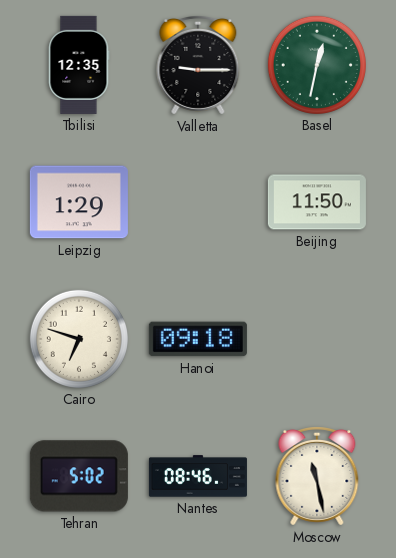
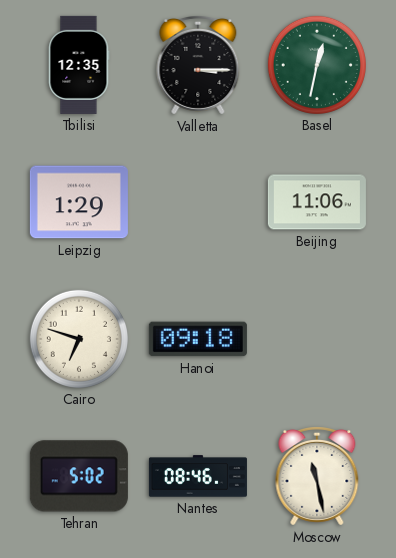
Valletta: 9:15 -> 3:15
Beijing: 11:50 -> 11:06
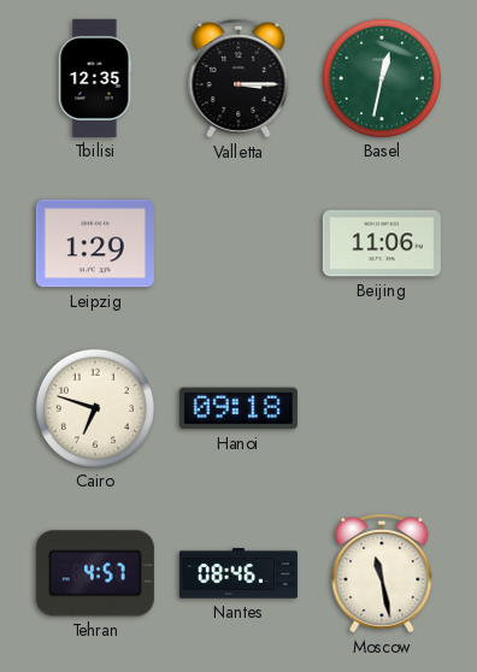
Tehran: 5:02 -> 4:57
